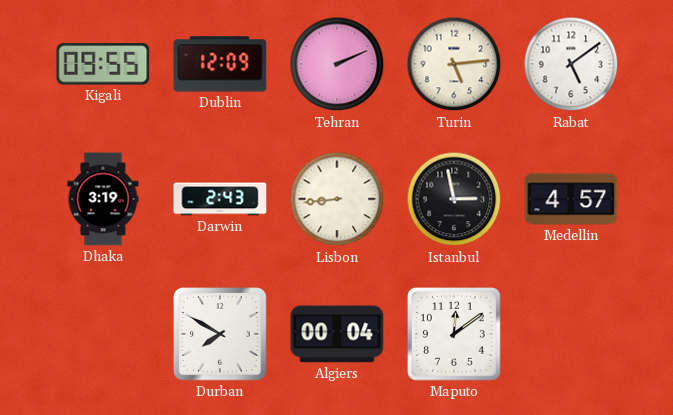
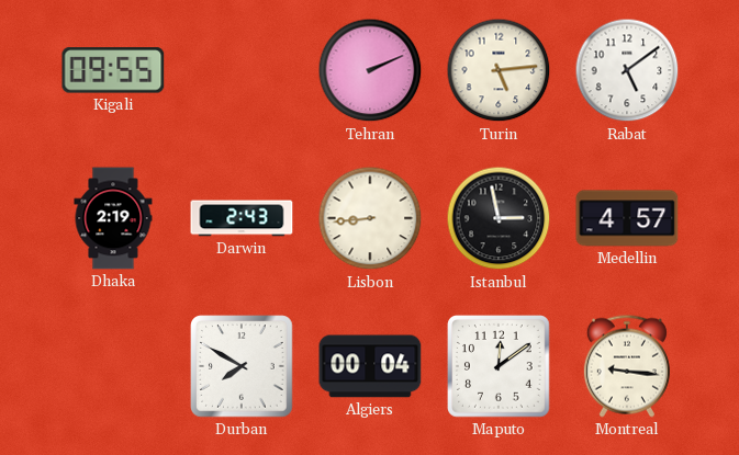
Dublin: 12:09 -> none
Dhaka: 3:19 -> 2:19
Montreal: none -> 9:16
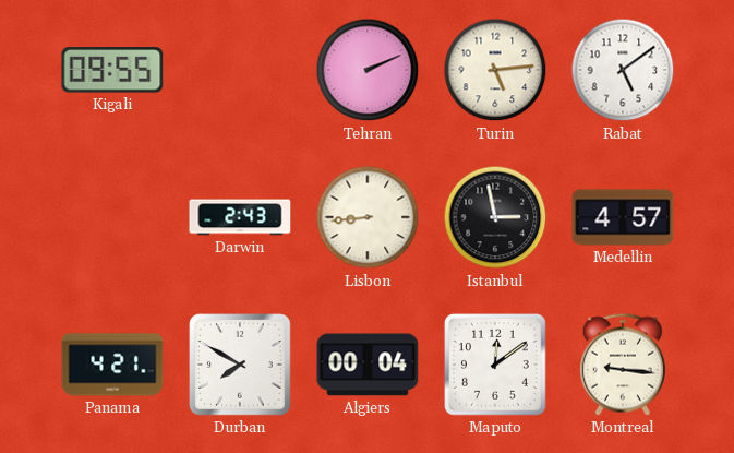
Dhaka: 2:19 -> none
Panama: none -> 4:21
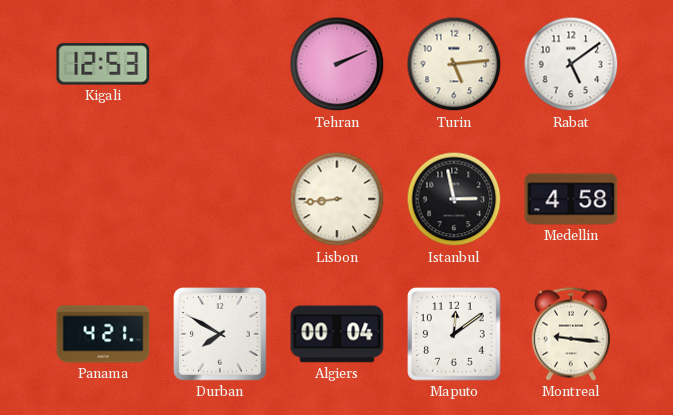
Kigali: 09:55 -> 12:53
Darwin: 2:43 -> none
Medellin: 4:57 -> 4:58
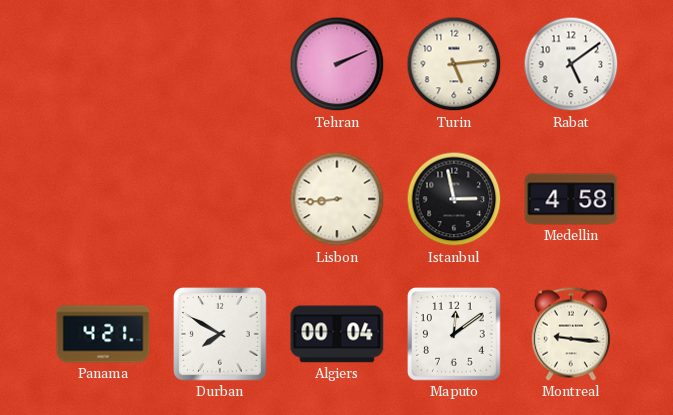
Kigali: 12:53 -> none
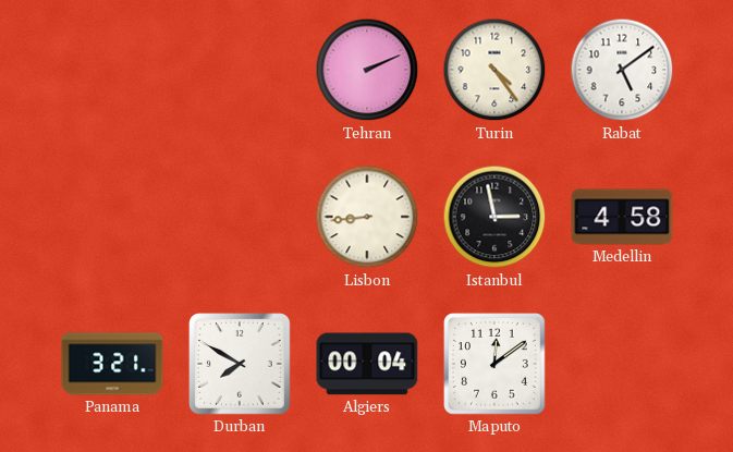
Turin: 5:14 -> 4:24
Panama: 4:21 -> 3:21
Montreal: 9:16 -> none
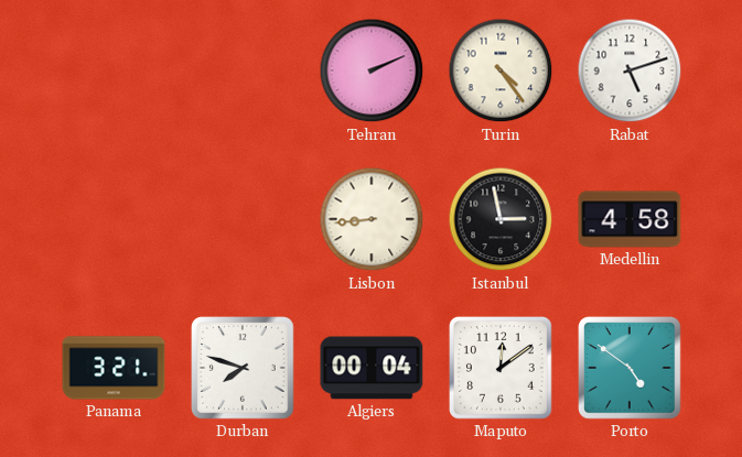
Rabat: 5:09 -> 5:12
Durban: 7:50 -> 7:48
Porto: none -> 4:51
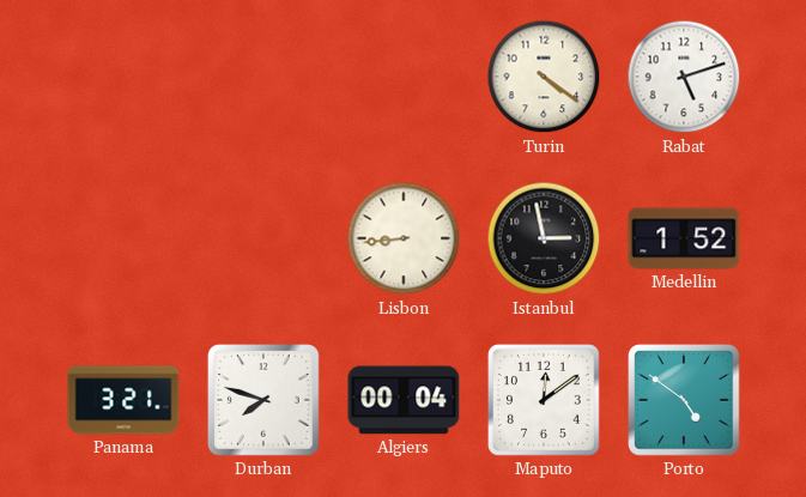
Tehran: 2:11 -> none
Turin: 4:24 -> 4:21
Medellin: 4:58 -> 1:52
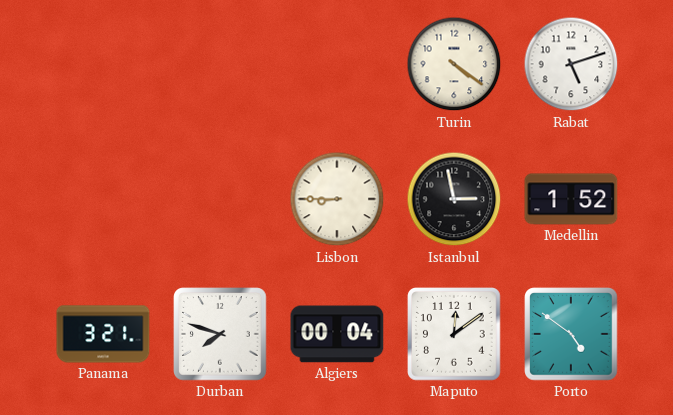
Lisbon: 8:44 -> 8:45
